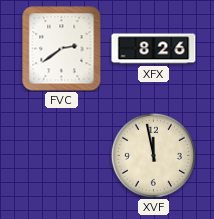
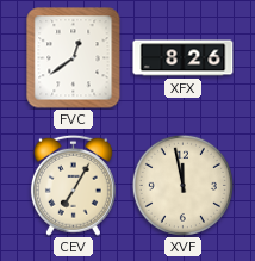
FVC: 2:39 -> 12:39
CEV: none -> 7:05
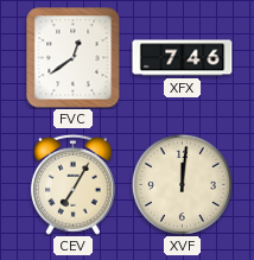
XFX: 8:26 -> 7:46
XVF: 11:58 -> 12:01
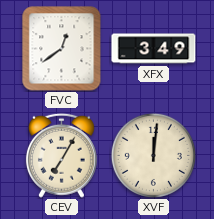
XFX: 7:46 -> 3:49
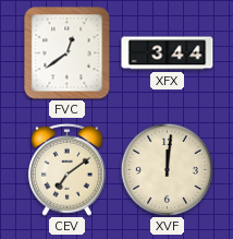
XFX: 3:49 -> 3:44
CEV: 7:05 -> 7:09
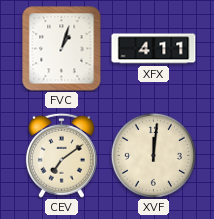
FVC: 12:39 -> 1:03
XFX: 3:44 -> 4:11
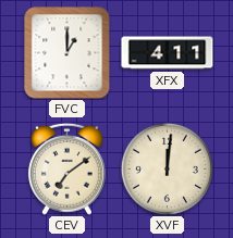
FVC: 1:03 -> 1:00
